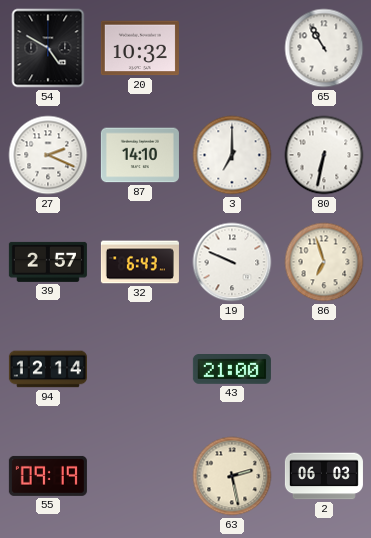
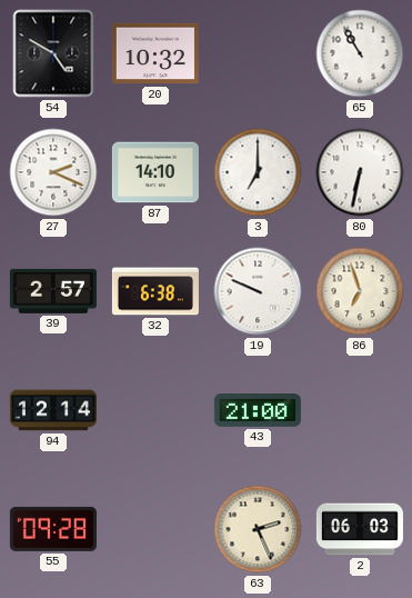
32: 6:43 -> 6:38
55: 09:19 -> 09:28
63: 2:28 -> 2:26
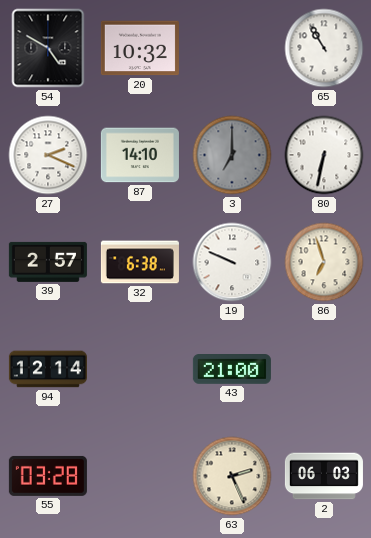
3 dial: white -> grey
55: 09:28 -> 03:28
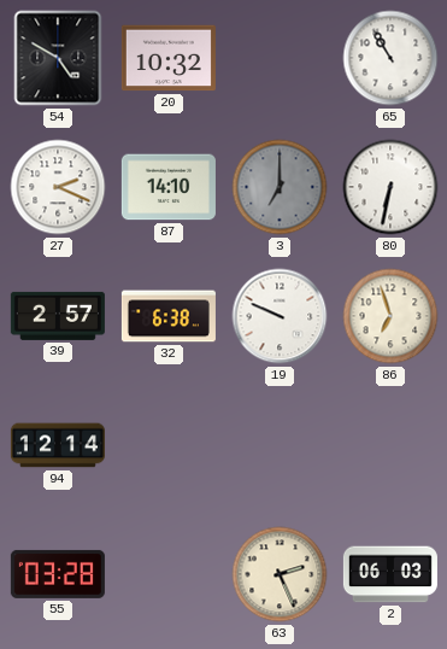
43: 21:00 -> none
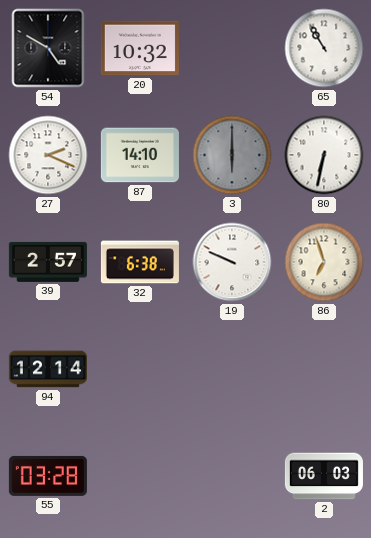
3: 7:00 -> 6:00
63: 2:26 -> none
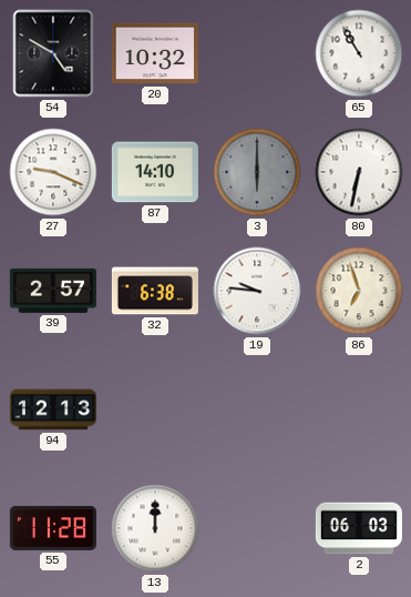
27: 2:19 -> 9:19
19: 9:49 -> 9:46
94: 12:14 -> 12:13
55: 03:28 -> 11:28
13: none -> 12:00
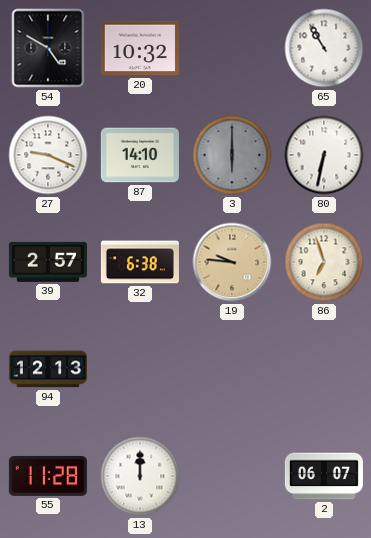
19 dial: white -> champagne
2: 06:03 -> 06:07
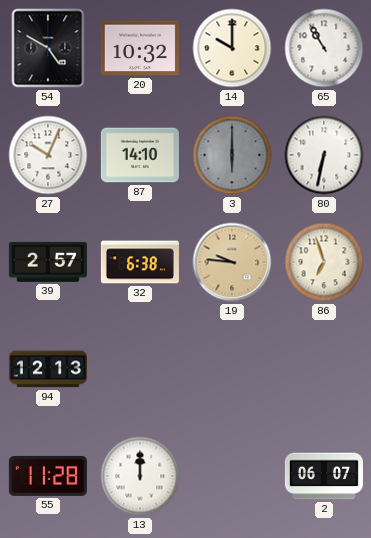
14: none -> 10:00
27: 9:19 -> 10:04
